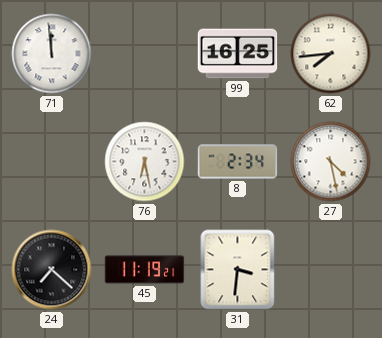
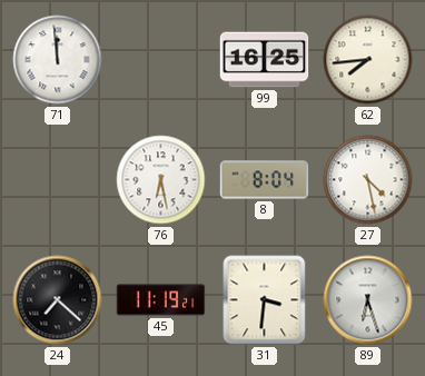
8: 2:34 -> 8:04
89: none -> 6:27
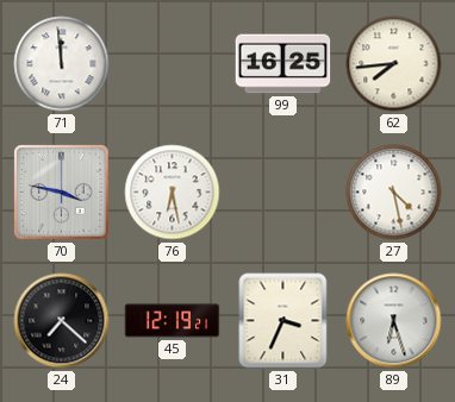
70: none -> 3:47
8: 8:04 -> none
45: 11:19 -> 12:19
31: 3:31 -> 3:34
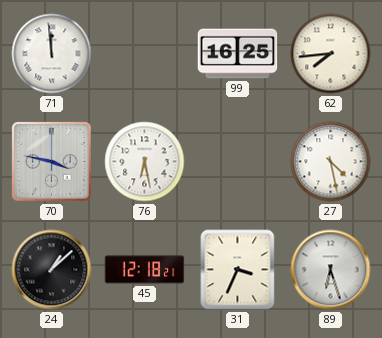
24: 7:22 -> 1:08
45: 12:19 -> 12:18
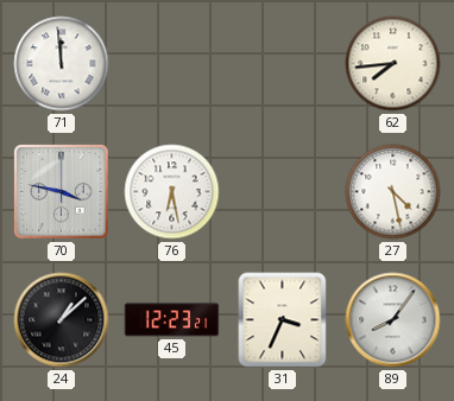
99: 16:25 -> none
45: 12:18 -> 12:23
89: 6:27 -> 8:06
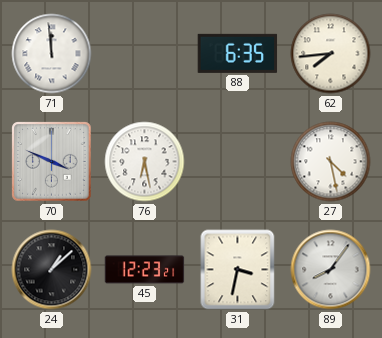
88: none -> 6:35
70: 3:47 -> 3:49
31: 3:34 -> 3:32
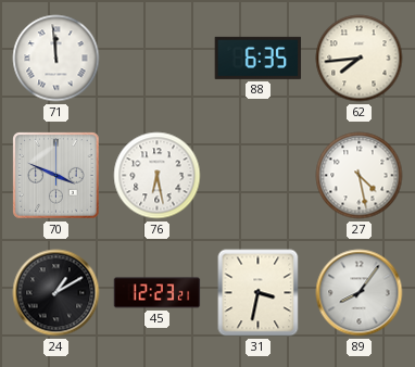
24: 1:08 -> 1:10
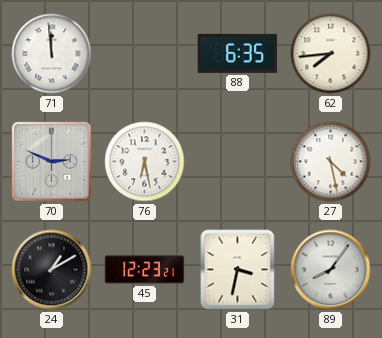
70: 3:49 -> 2:49
